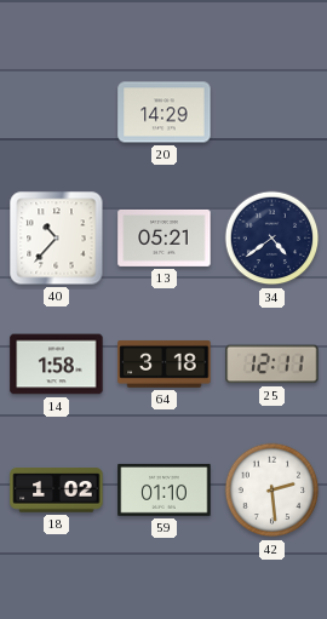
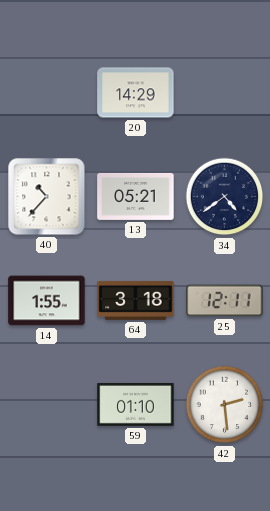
14: 1:58 -> 1:55
18: 1:02 -> none
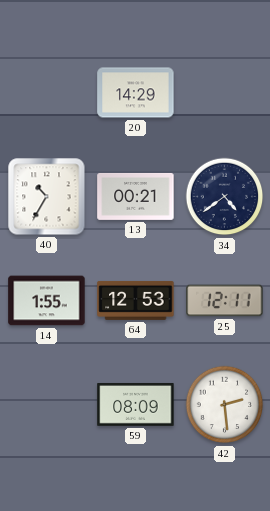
40: 10:37 -> 10:35
13: 05:21 -> 00:21
64: 3:18 -> 12:53
59: 01:10 -> 08:09
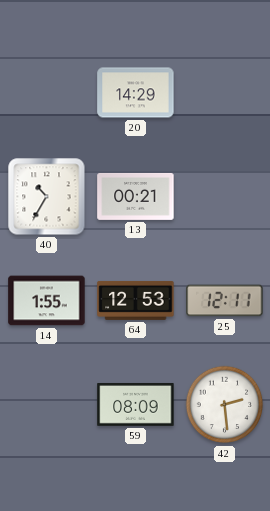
34: 4:39 -> none
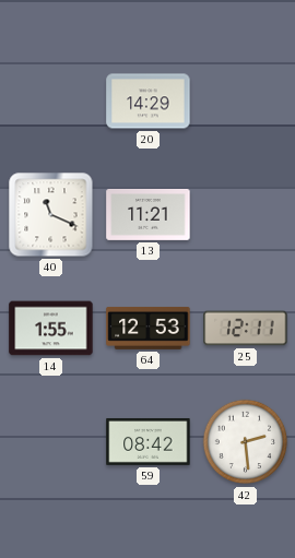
40: 10:35 -> 11:19
13: 00:21 -> 11:21
59: 08:09 -> 08:42
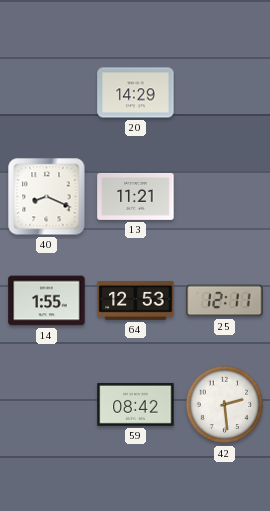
40: 11:19 -> 8:19
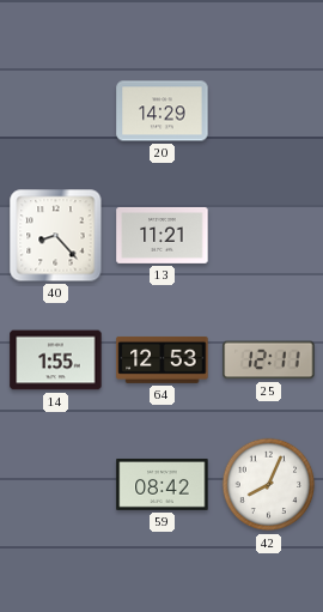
40: 8:19 -> 8:23
42: 2:29 -> 8:04
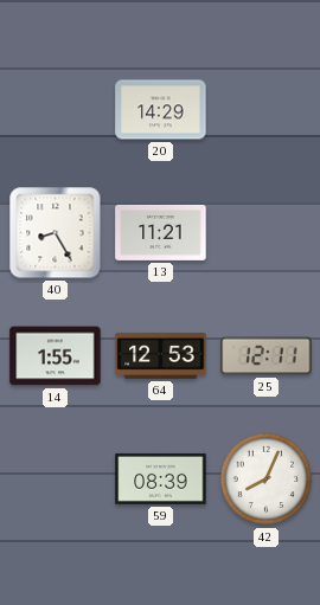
40: 8:23 -> 8:25
59: 08:42 -> 08:39
